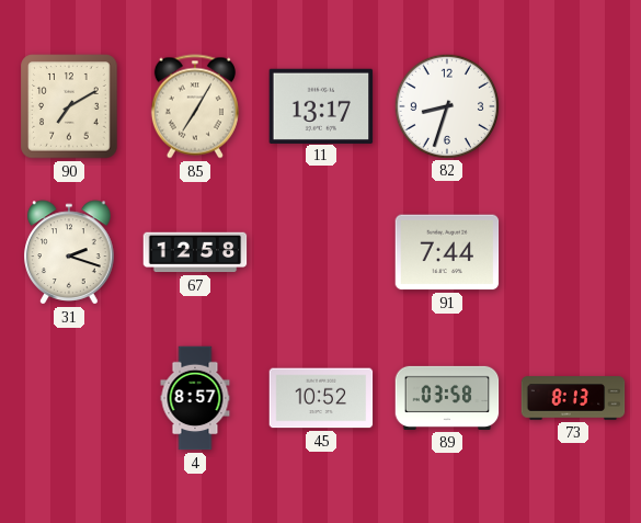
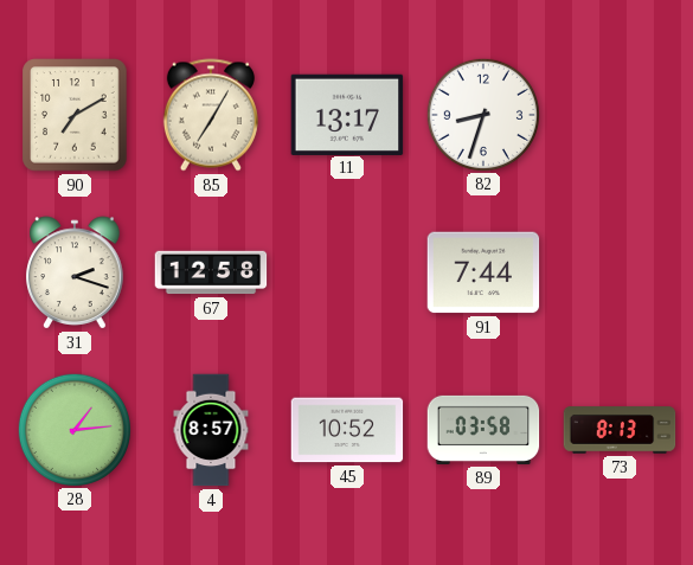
28: none -> 1:14
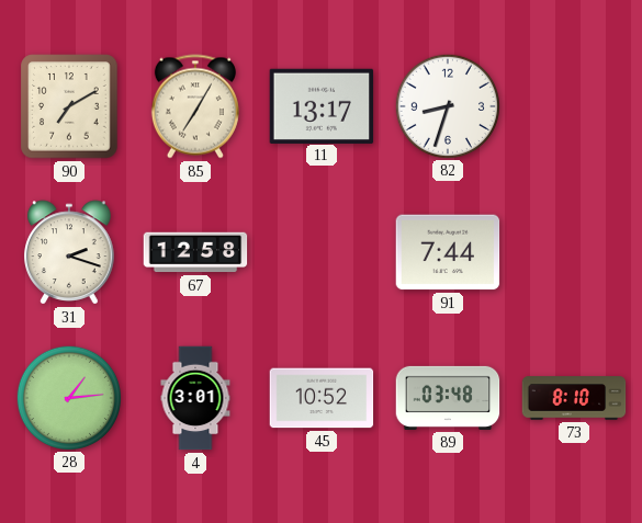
4: 8:57 -> 3:01
89: 03:58 -> 03:48
73: 8:13 -> 8:10
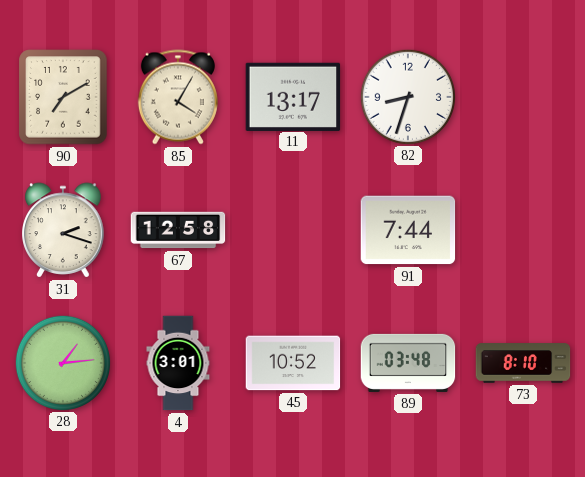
85: 7:05 -> 4:05
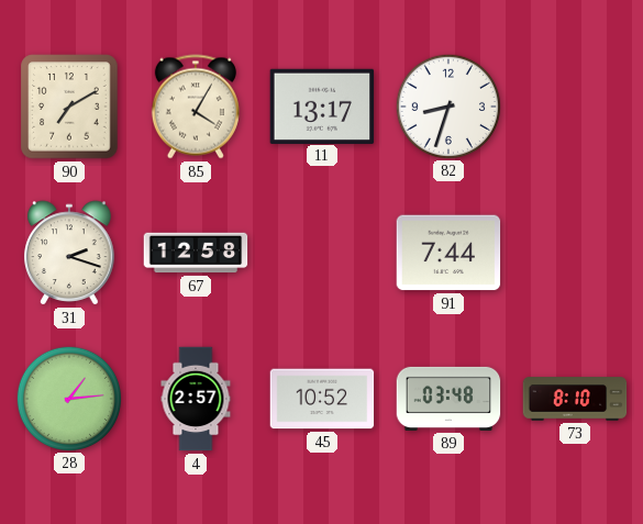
4: 3:01 -> 2:57
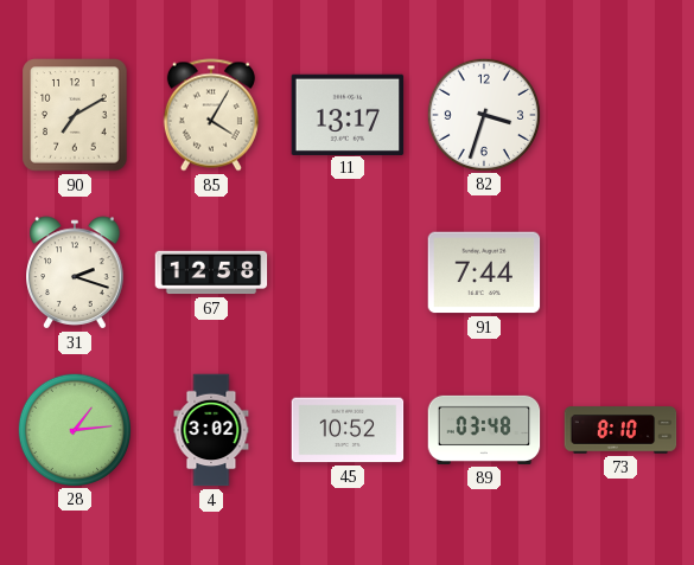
82: 8:33 -> 3:33
4: 2:57 -> 3:02
